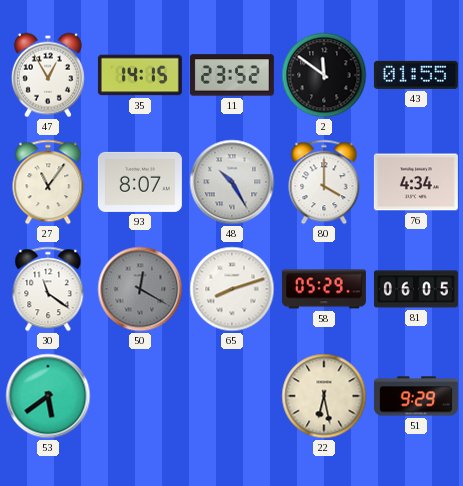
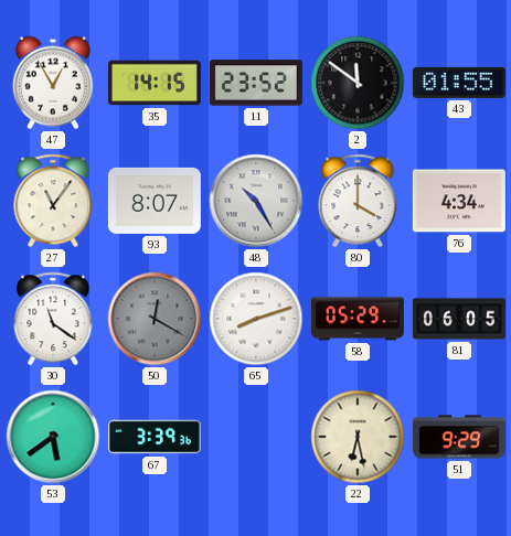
67: none -> 3:39
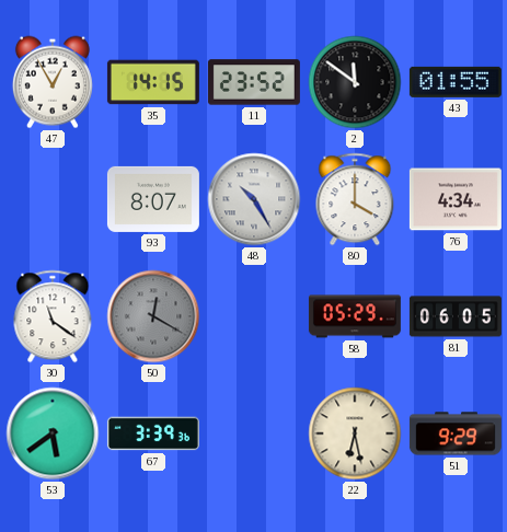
27: 11:06 -> none
65: 8:12 -> none
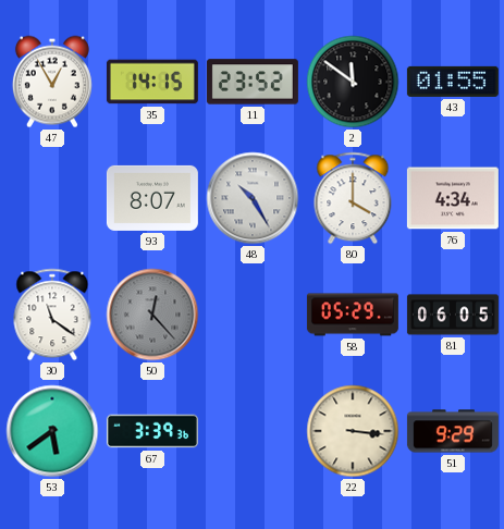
50: 12:20 -> 12:23
22: 6:28 -> 3:16
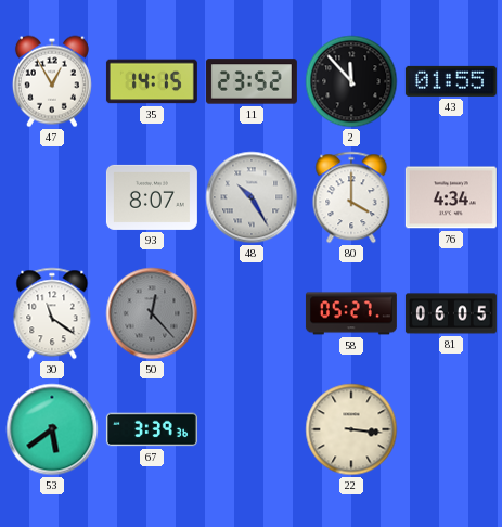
2: 11:51 -> 11:53
58: 05:29 -> 05:27
51: 9:29 -> none
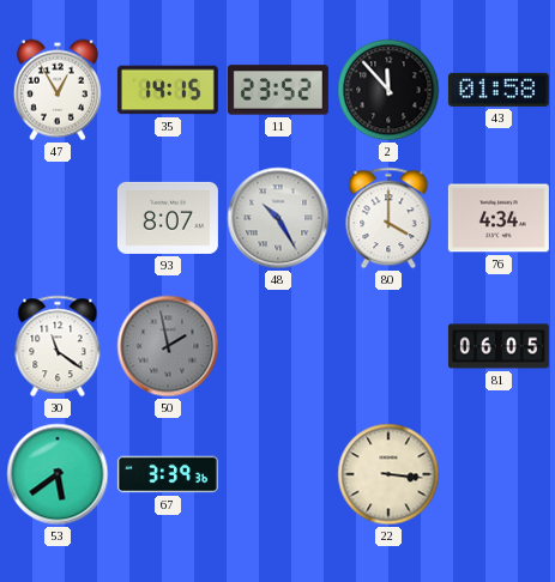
43: 01:55 -> 01:58
50: 12:23 -> 1:58
58: 05:27 -> none
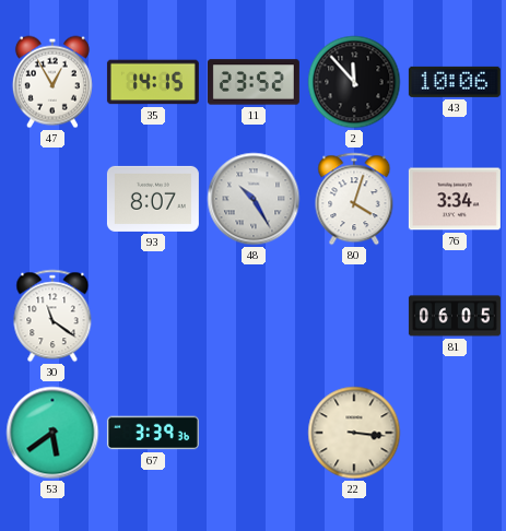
43: 01:58 -> 10:06
80: 4:00 -> 4:03
76: 4:34 -> 3:34
50: 1:58 -> none
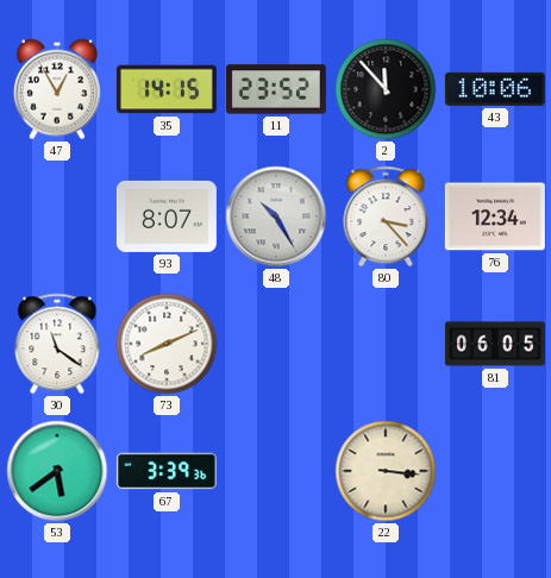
80: 4:03 -> 3:23
76: 3:34 -> 12:34
73: none -> 8:11
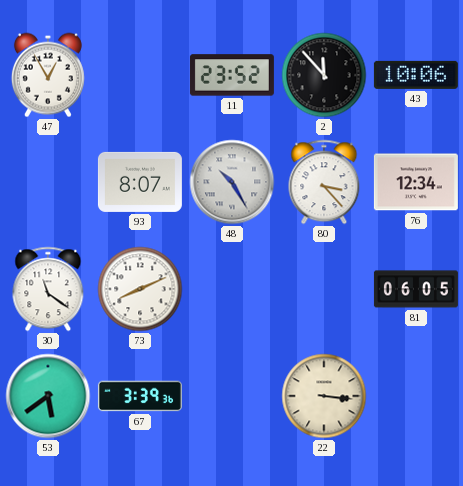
35: 14:15 -> none
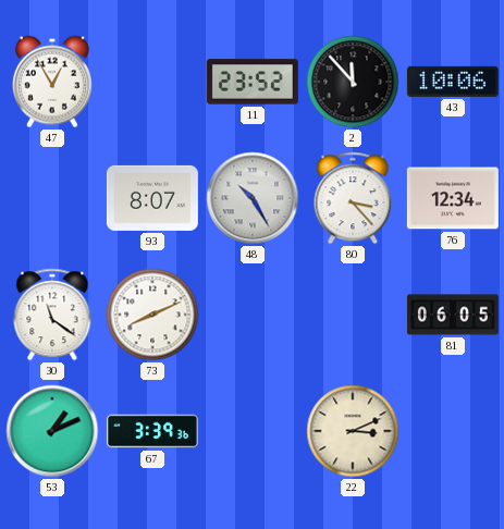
53: 5:39 -> 1:11
22: 3:16 -> 3:11
